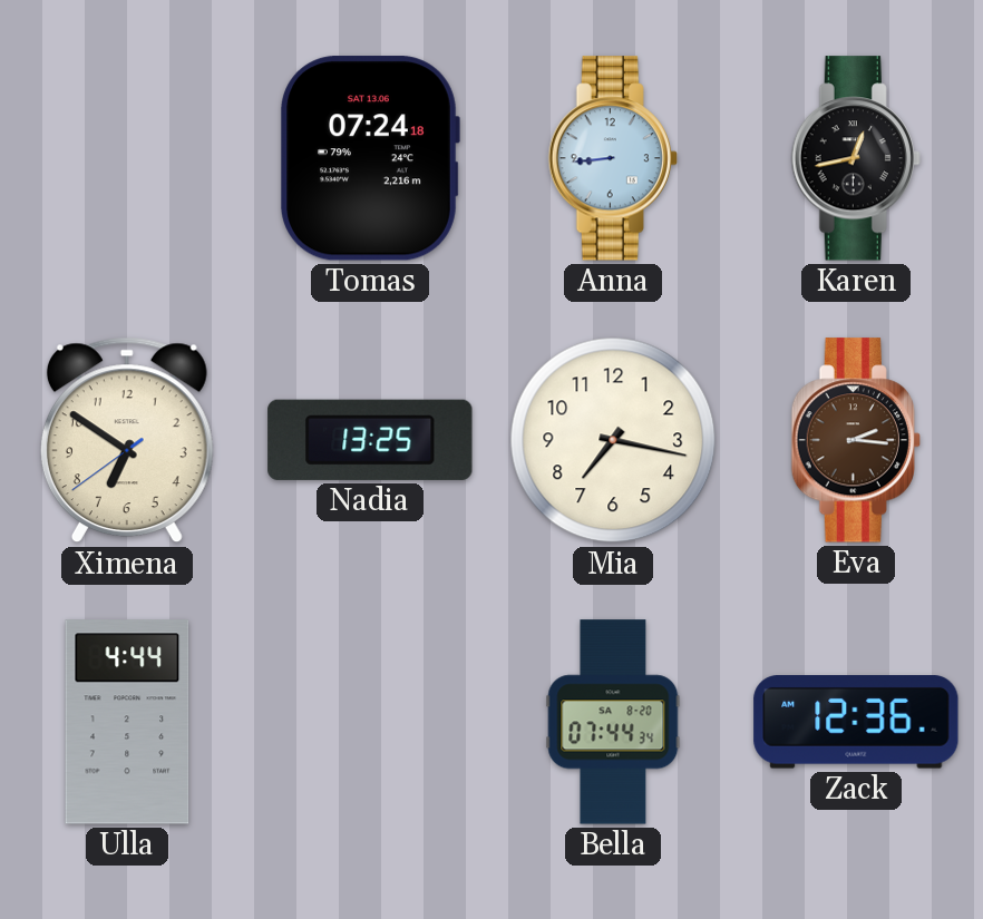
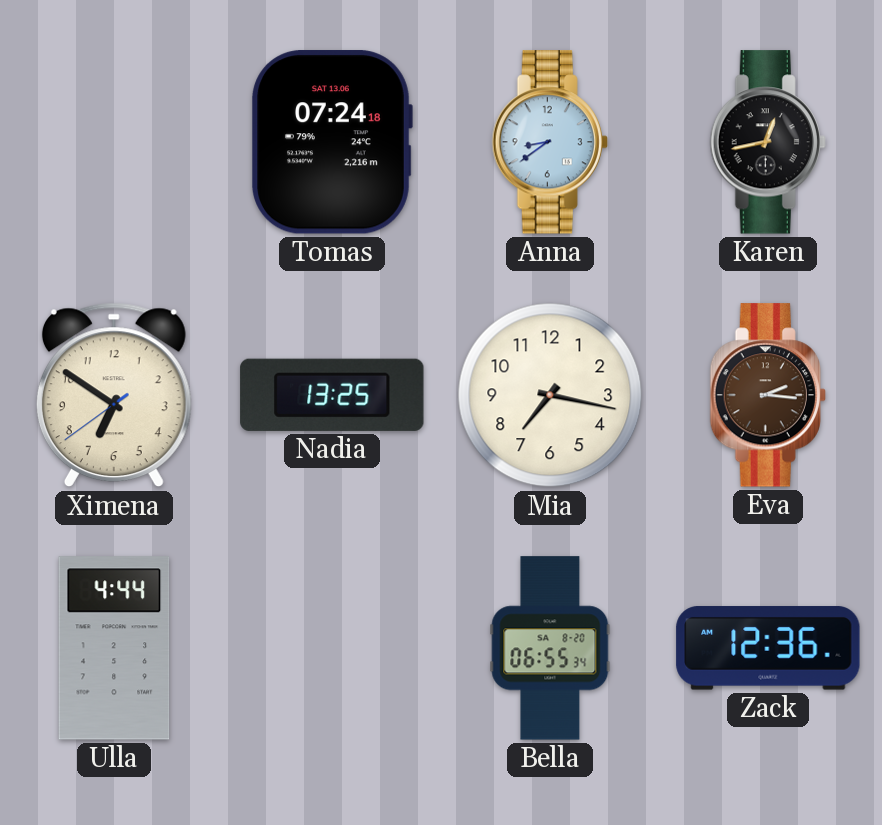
Anna: 8:44 -> 8:39
Bella: 07:44 -> 06:55
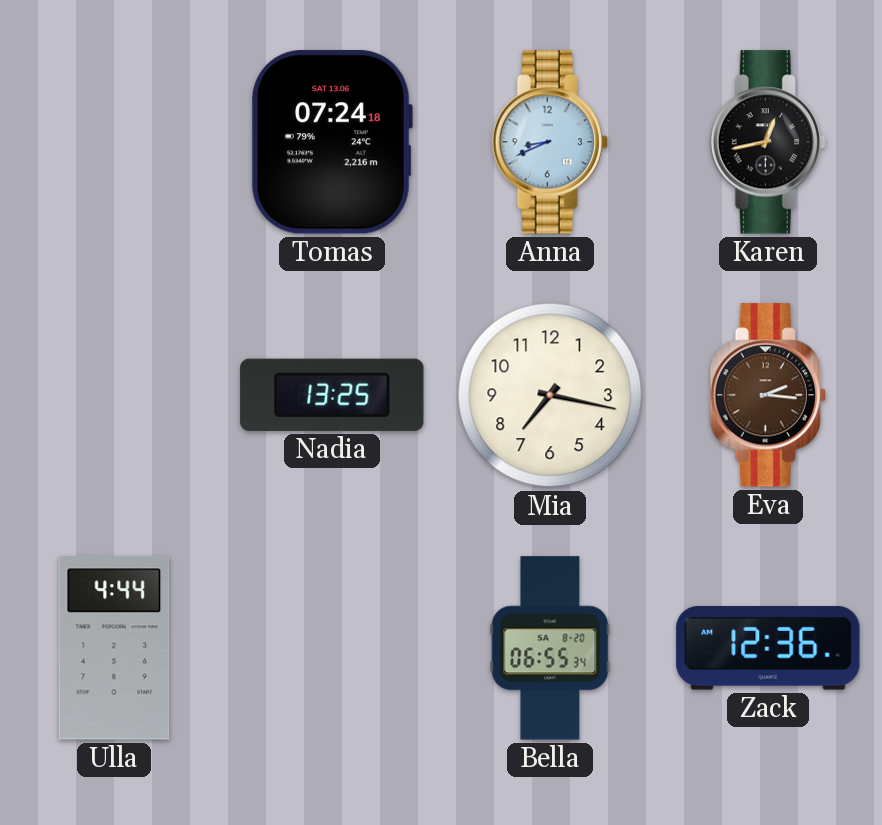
Anna: 8:39 -> 8:41
Ximena: 6:50 -> none
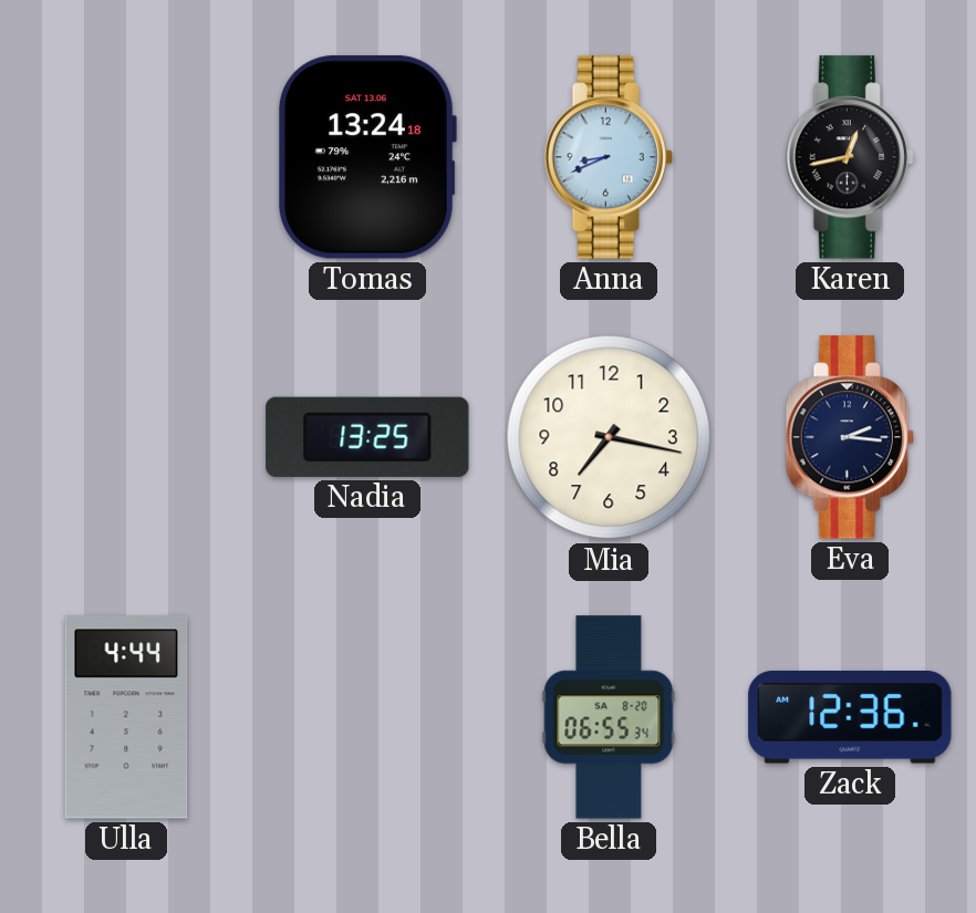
Tomas: 07:24 -> 13:24
Eva dial: brown -> navy
